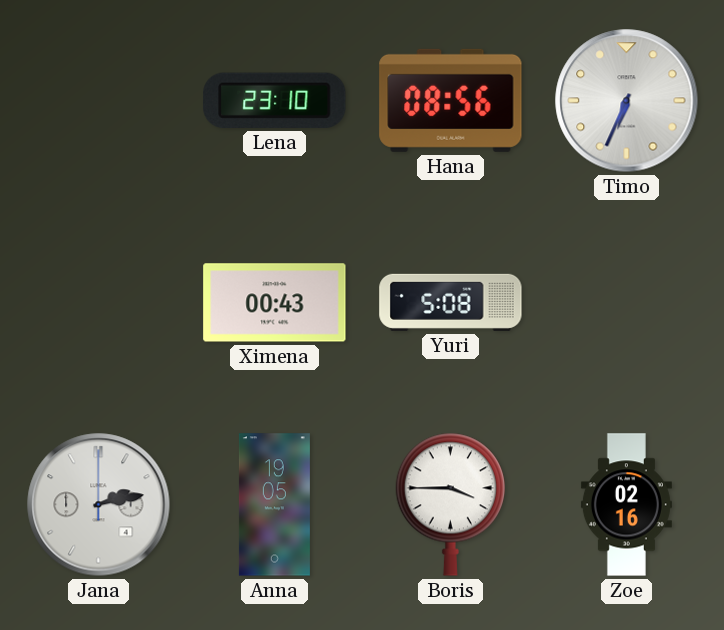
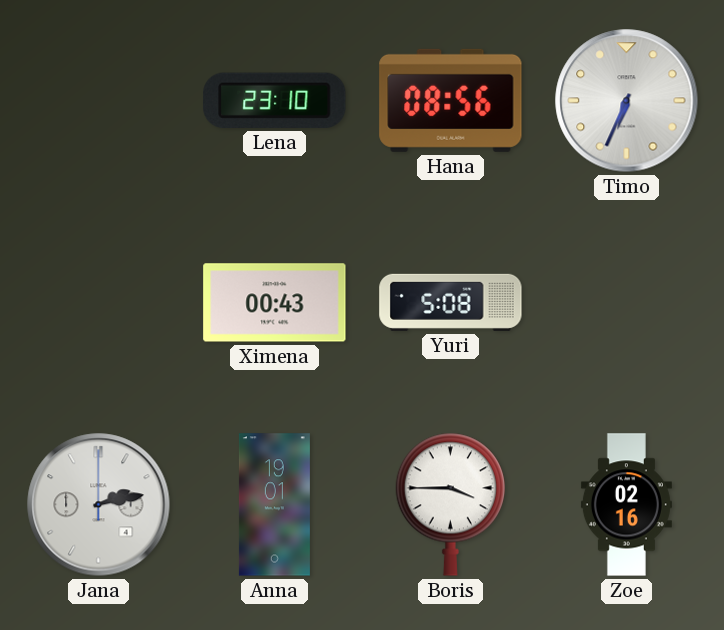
Anna: 19:05 -> 19:01
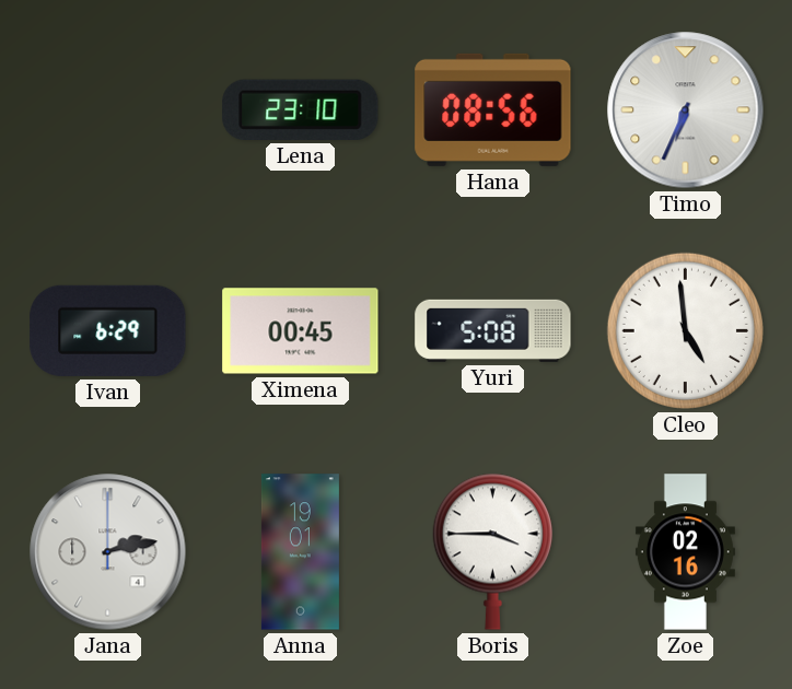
Ivan: none -> 6:29
Ximena: 00:43 -> 00:45
Cleo: none -> 4:59
